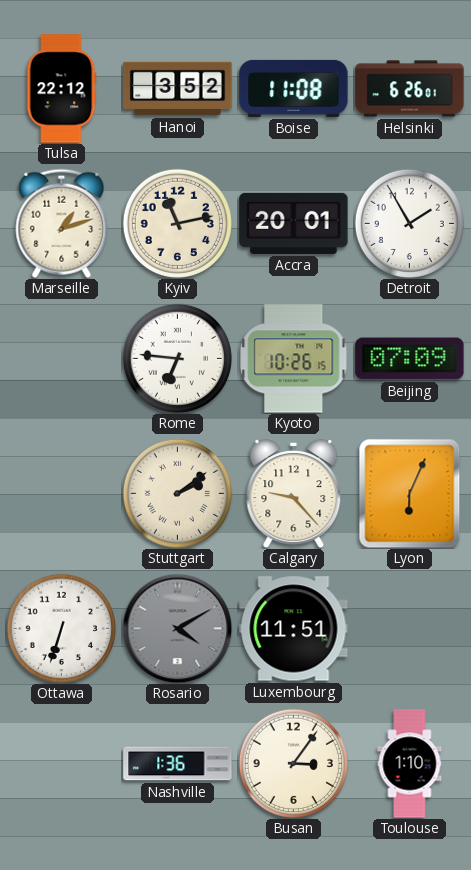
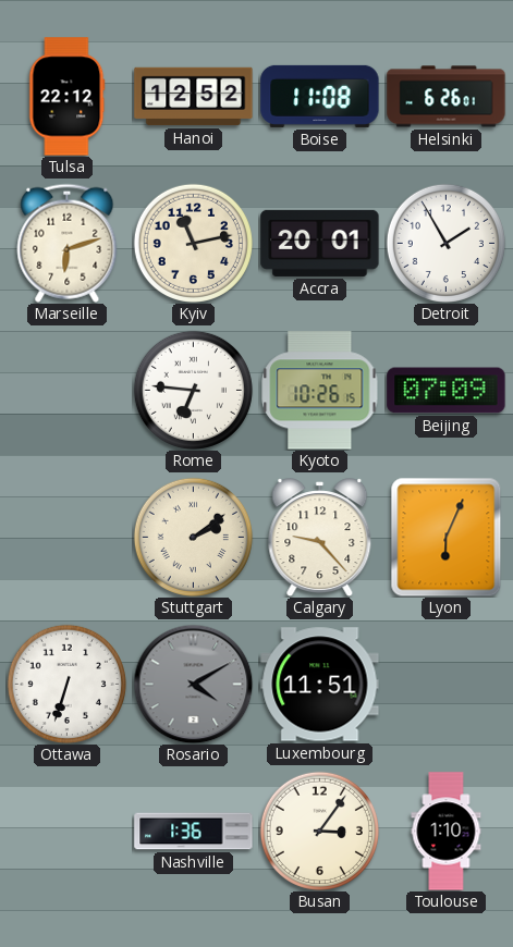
Hanoi: 3:52 -> 12:52
Marseille: 1:12 -> 6:12
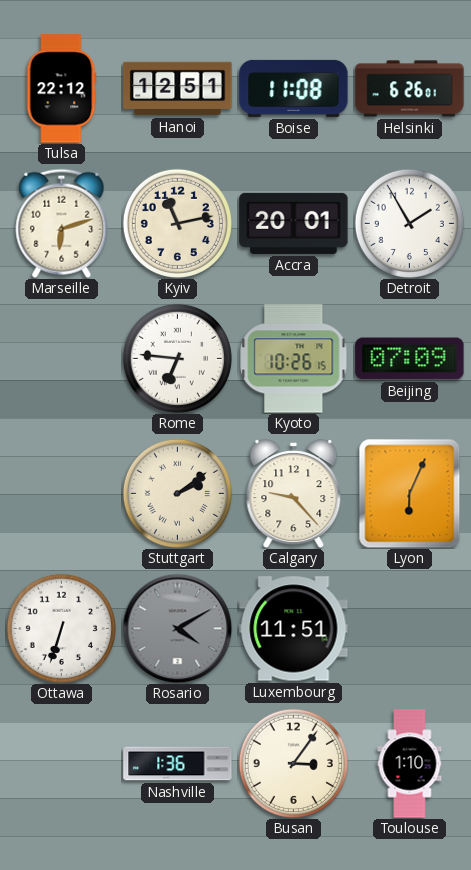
Hanoi: 12:52 -> 12:51
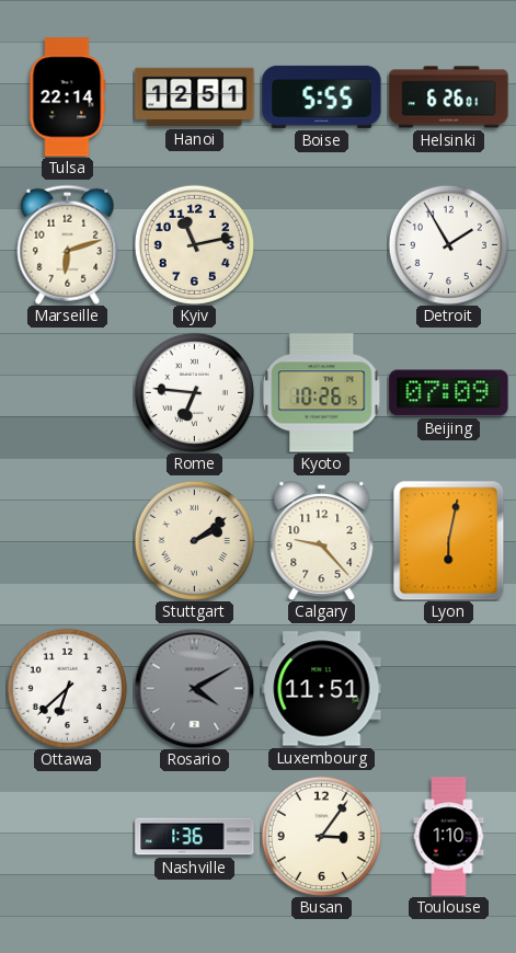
Tulsa: 22:12 -> 22:14
Boise: 11:08 -> 5:55
Accra: 20:01 -> none
Lyon: 6:04 -> 6:02
Ottawa: 6:33 -> 6:38
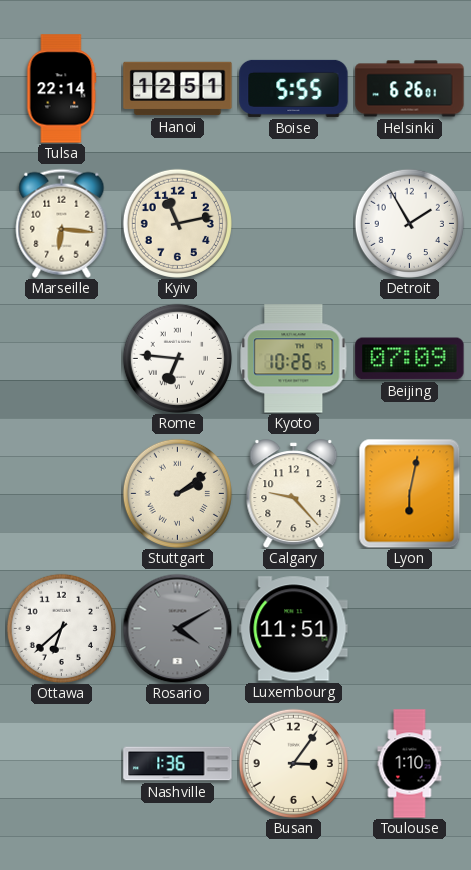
Marseille: 6:12 -> 6:16
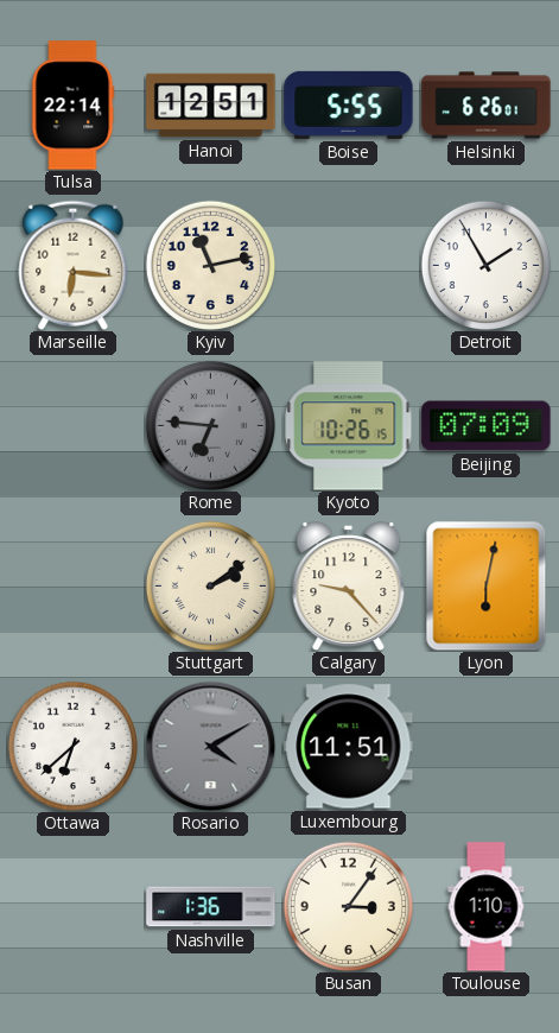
Rome dial: white -> grey
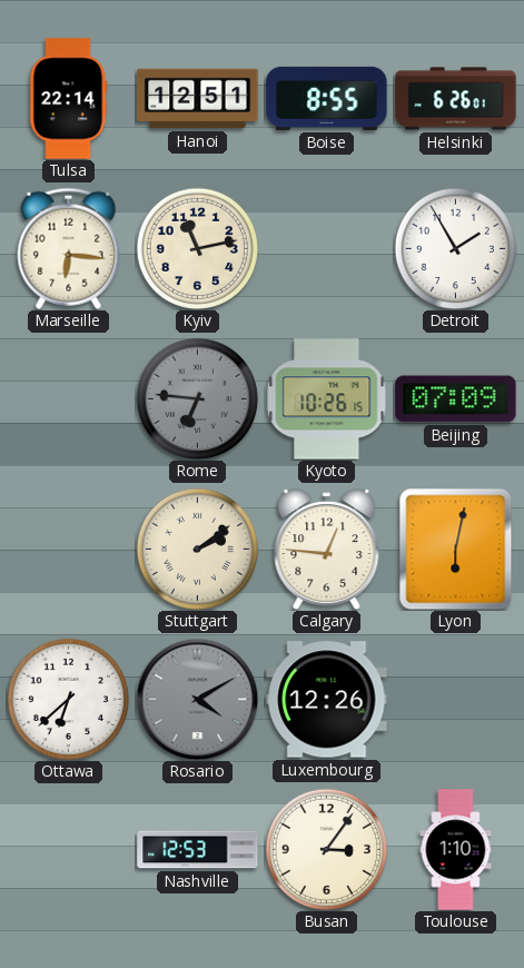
Boise: 5:55 -> 8:55
Calgary: 9:23 -> 12:46
Luxembourg: 11:51 -> 12:26
Nashville: 1:36 -> 12:53
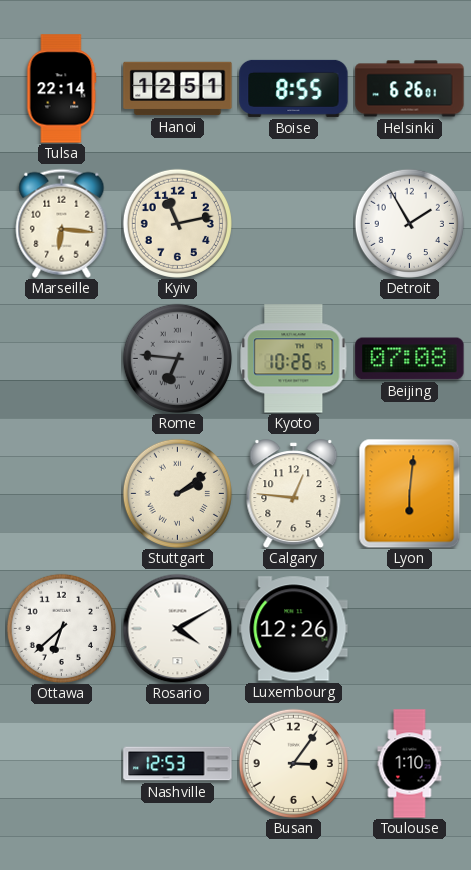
Beijing: 07:09 -> 07:08
Lyon: 6:02 -> 6:01
Rosario dial: grey -> white
